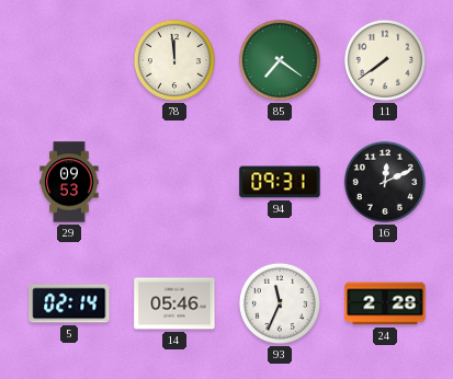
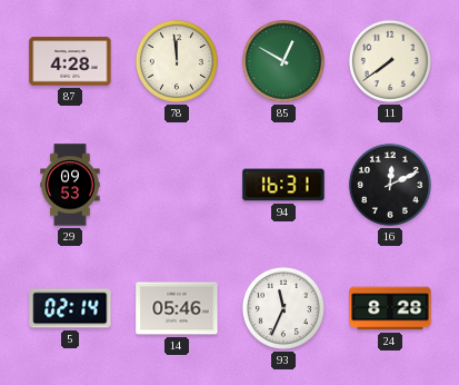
87: none -> 4:28
85: 7:21 -> 12:50
94: 09:31 -> 16:31
24: 2:28 -> 8:28
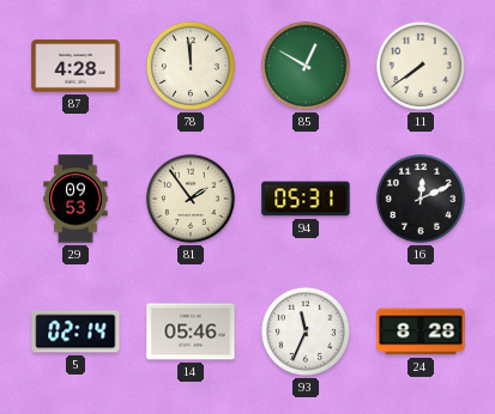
81: none -> 1:54
94: 16:31 -> 05:31
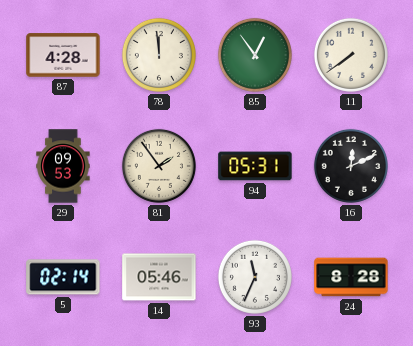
85: 12:50 -> 12:54
